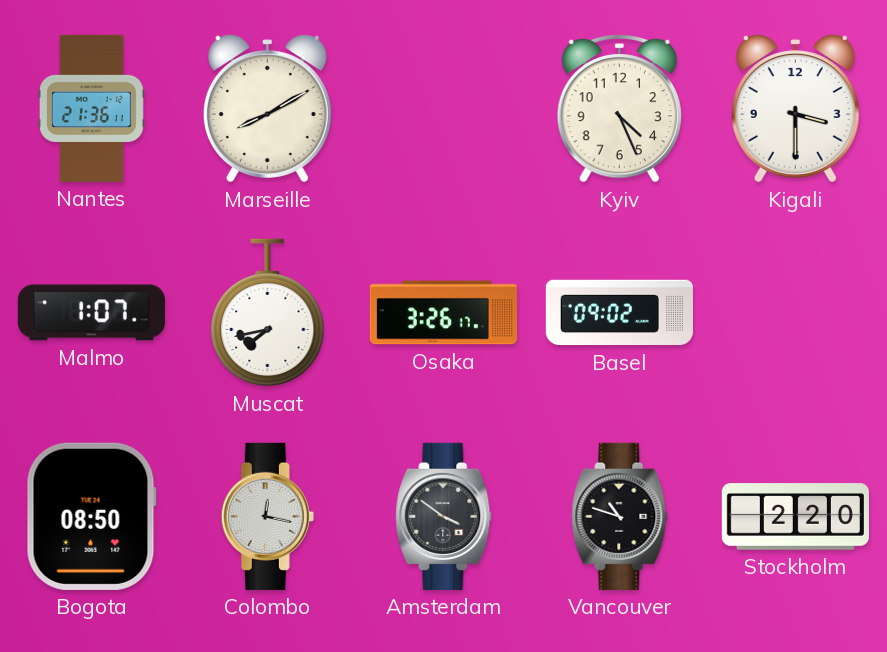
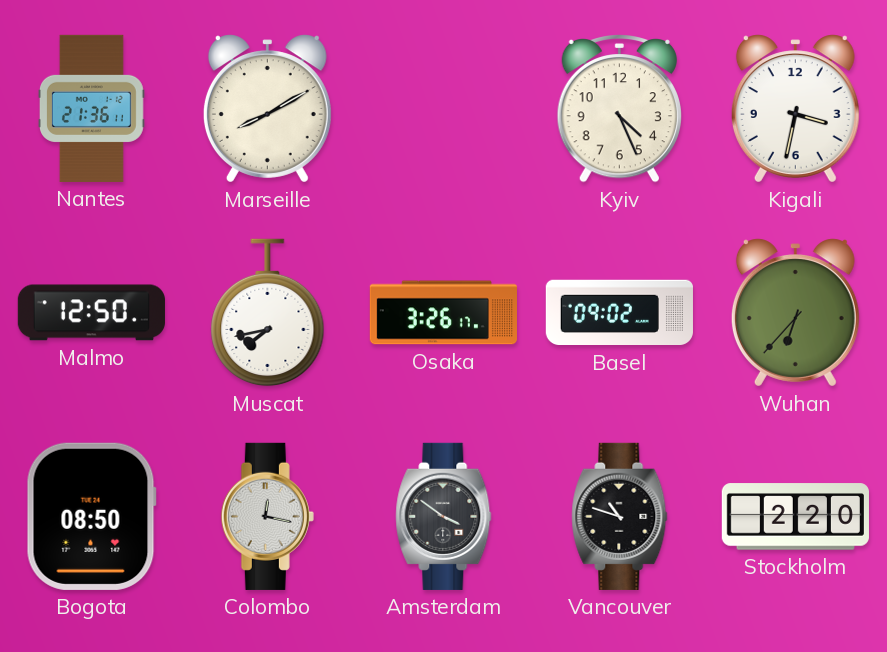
Kigali: 3:30 -> 3:32
Malmo: 1:07 -> 12:50
Wuhan: none -> 6:37
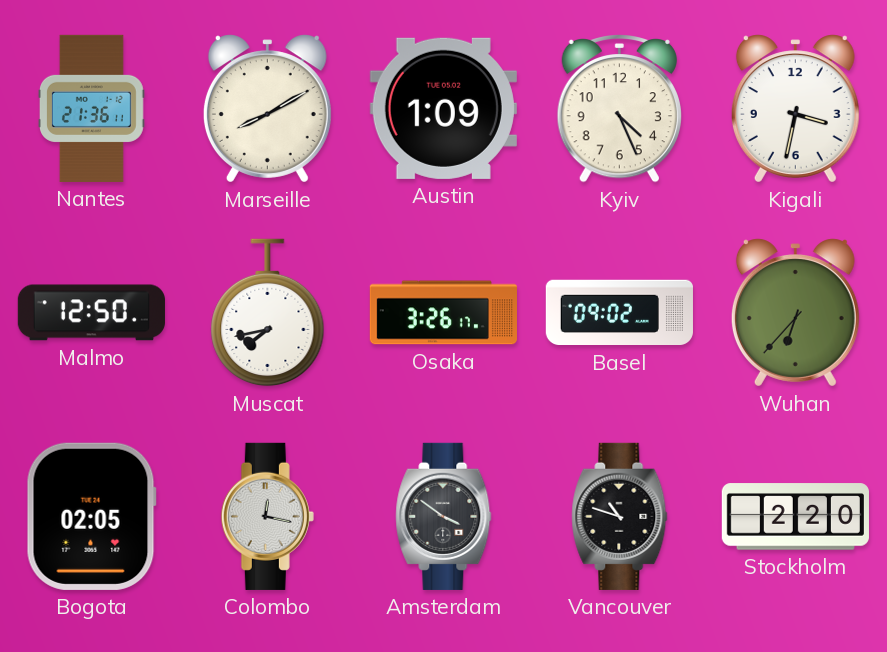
Austin: none -> 1:09
Bogota: 08:50 -> 02:05
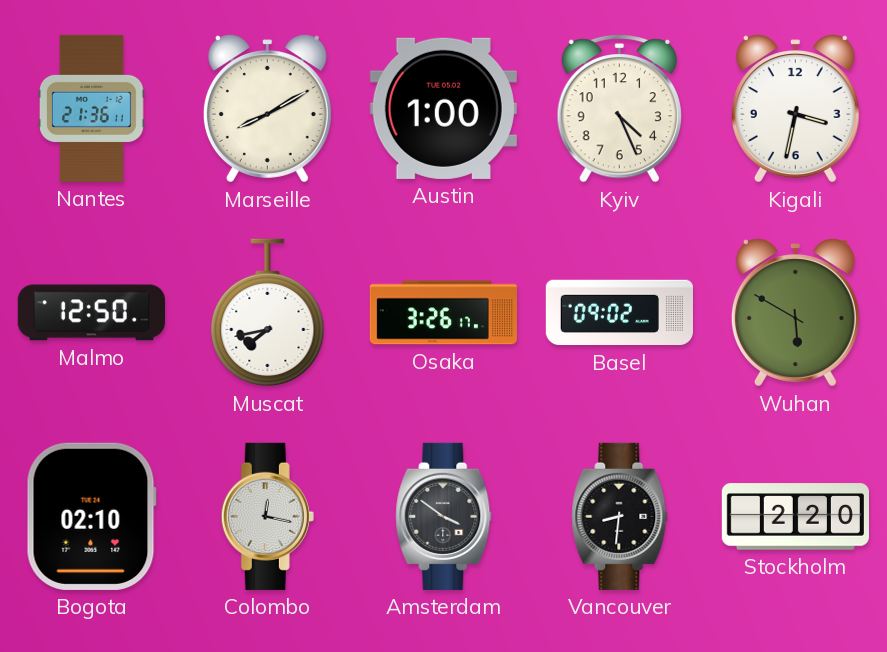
Austin: 1:09 -> 1:00
Wuhan: 6:37 -> 5:50
Bogota: 02:05 -> 02:10
Vancouver: 10:48 -> 8:31
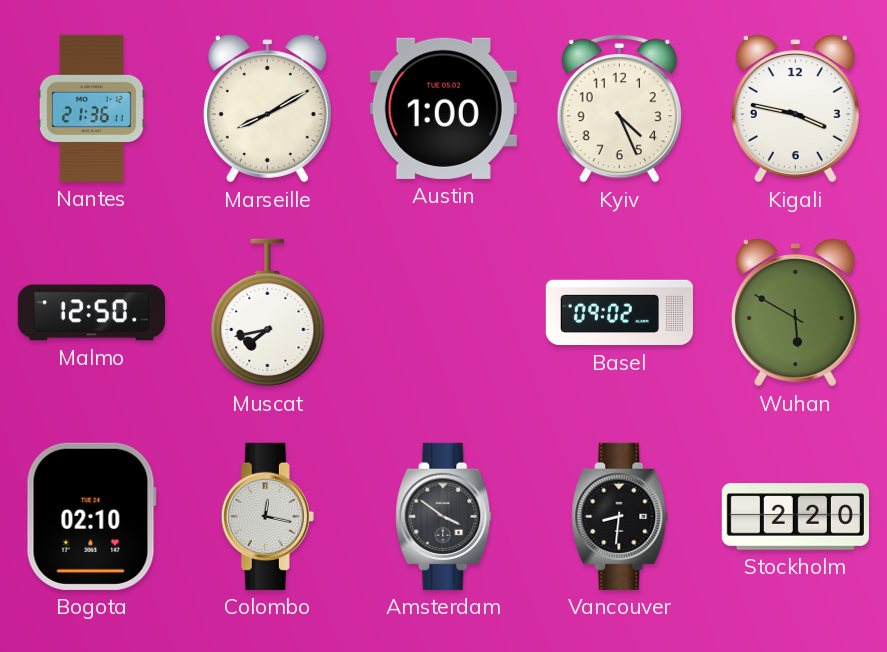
Kigali: 3:32 -> 3:47
Osaka: 3:26 -> none
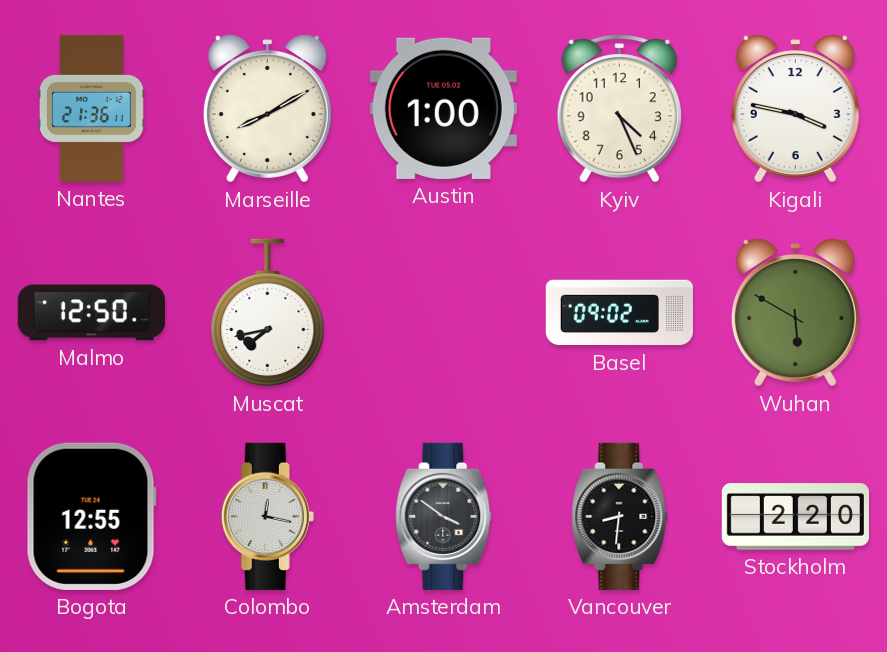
Bogota: 02:10 -> 12:55
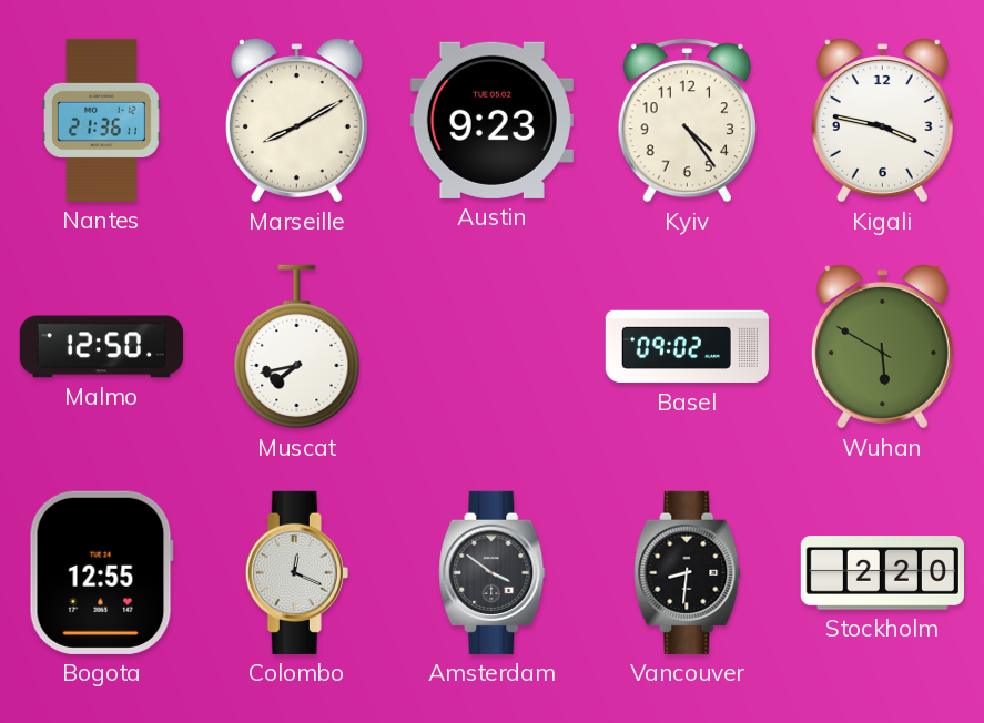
Austin: 1:00 -> 9:23
Kyiv: 4:26 -> 4:24
Colombo: 12:17 -> 12:19
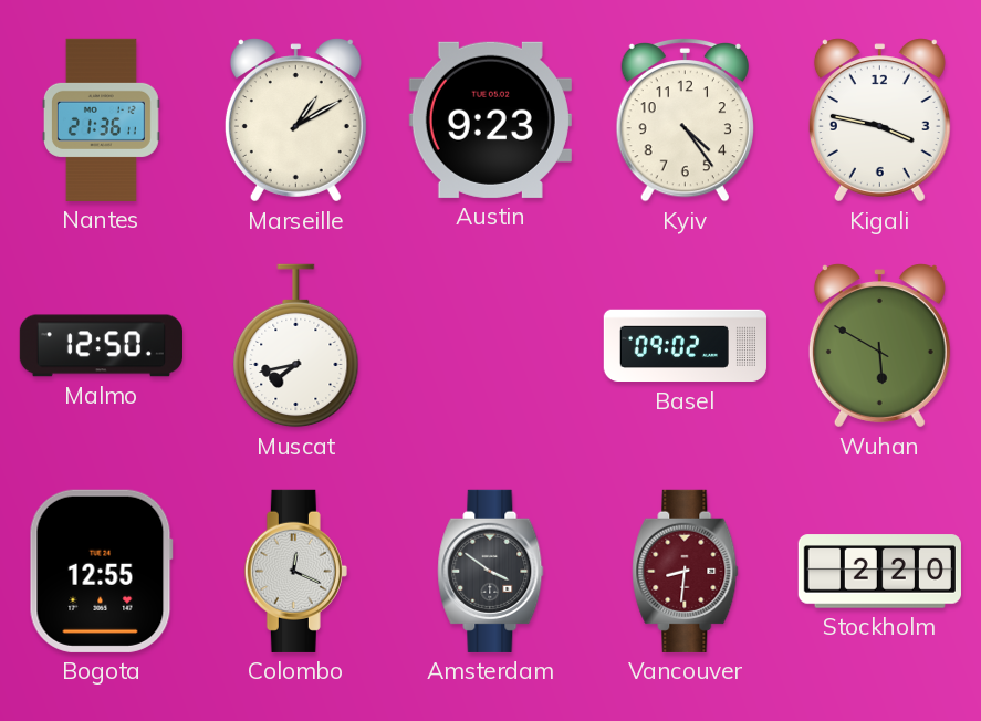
Marseille: 8:10 -> 1:10
Vancouver dial: black -> burgundy
